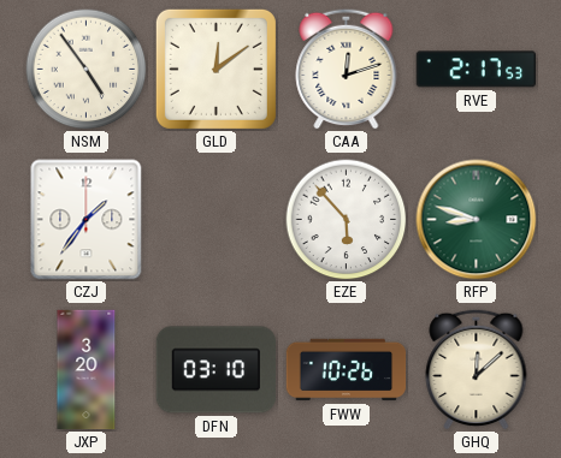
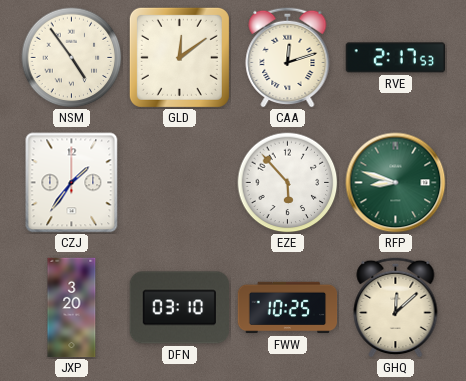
FWW: 10:26 -> 10:25
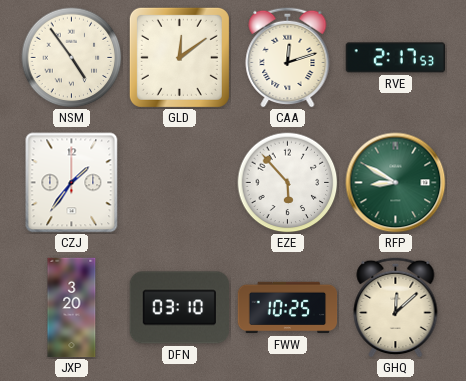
RFP: 8:48 -> 8:50
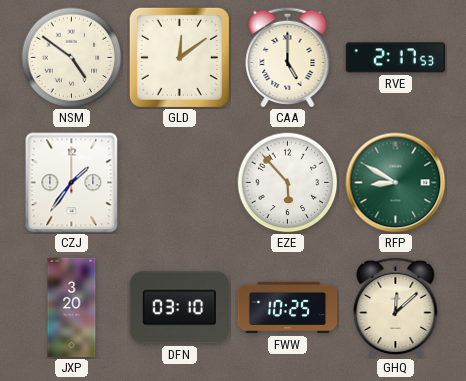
NSM: 4:54 -> 4:51
CAA: 12:12 -> 5:00
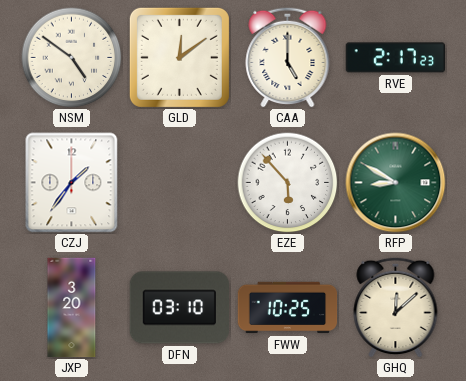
RVE: 2:17:53 -> 2:17:23
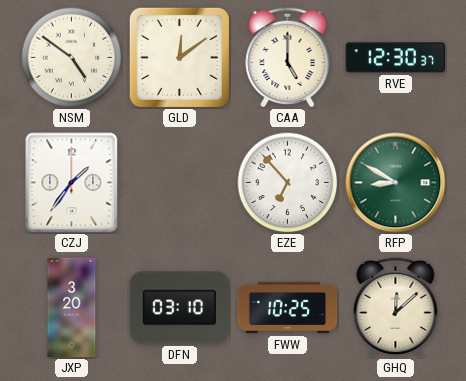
RVE: 2:17 -> 12:30
EZE: 5:53 -> 6:53
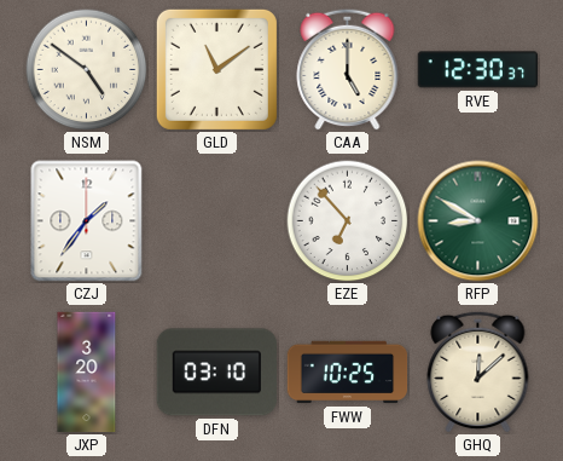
GLD: 12:09 -> 11:09
